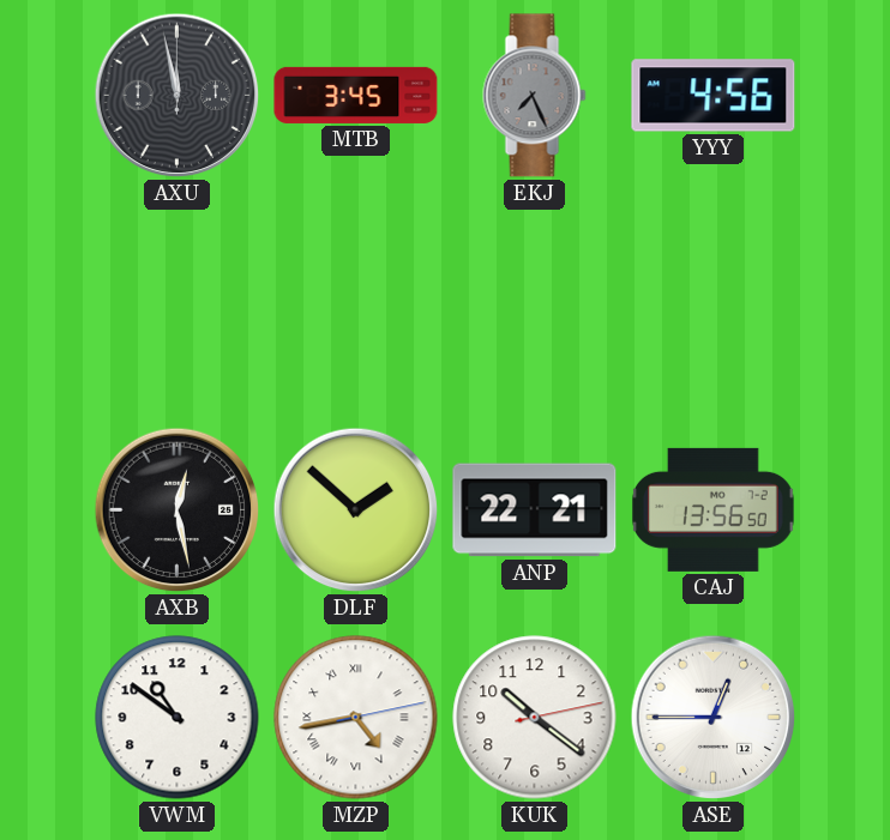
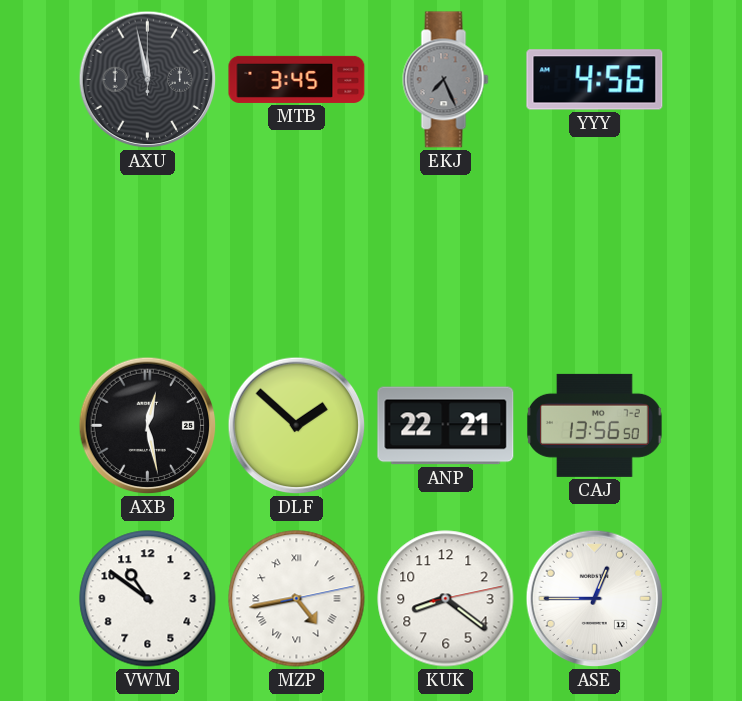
KUK: 10:21 -> 8:21
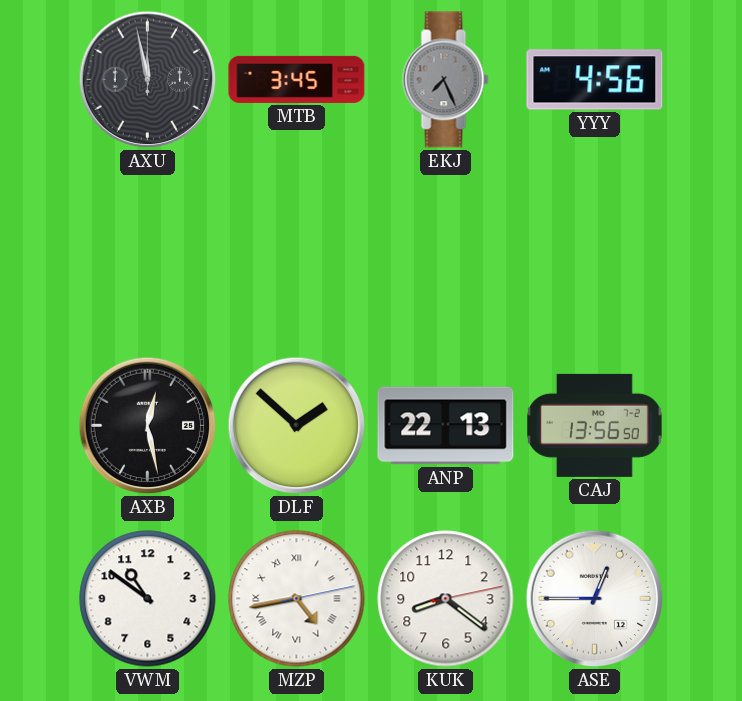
ANP: 22:21 -> 22:13
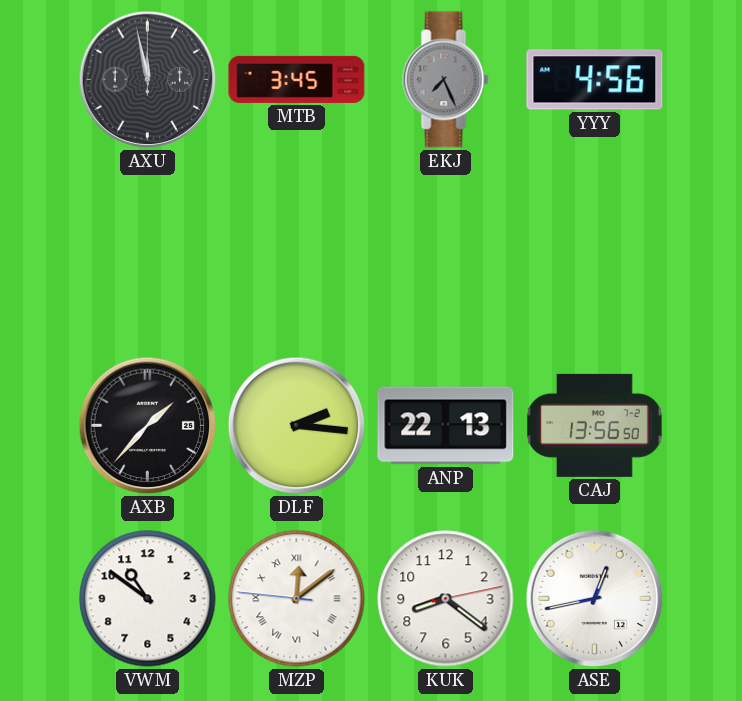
AXB: 12:28 -> 1:37
DLF: 1:52 -> 2:16
MZP: 4:43 -> 12:08
ASE: 12:45 -> 12:43
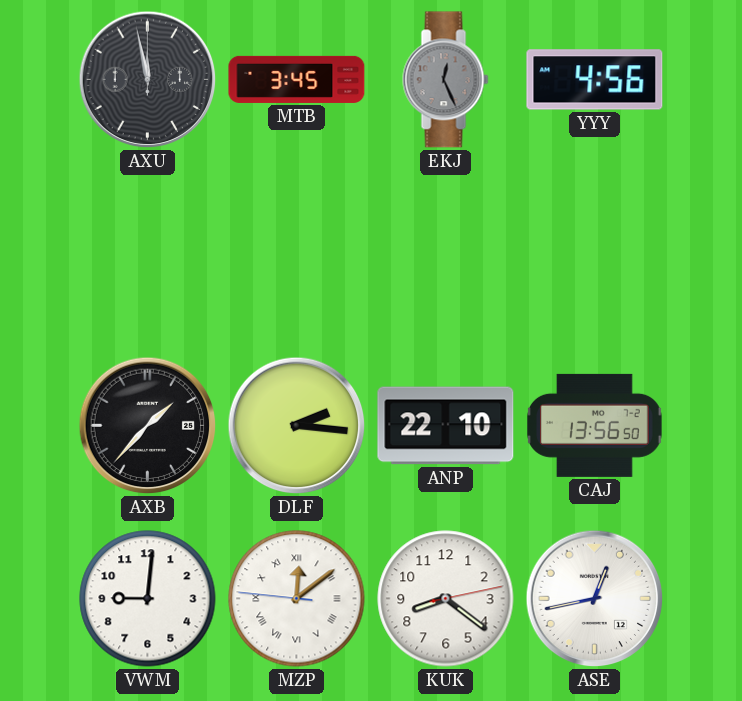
EKJ: 7:26 -> 12:26
ANP: 22:13 -> 22:10
VWM: 10:51 -> 9:01
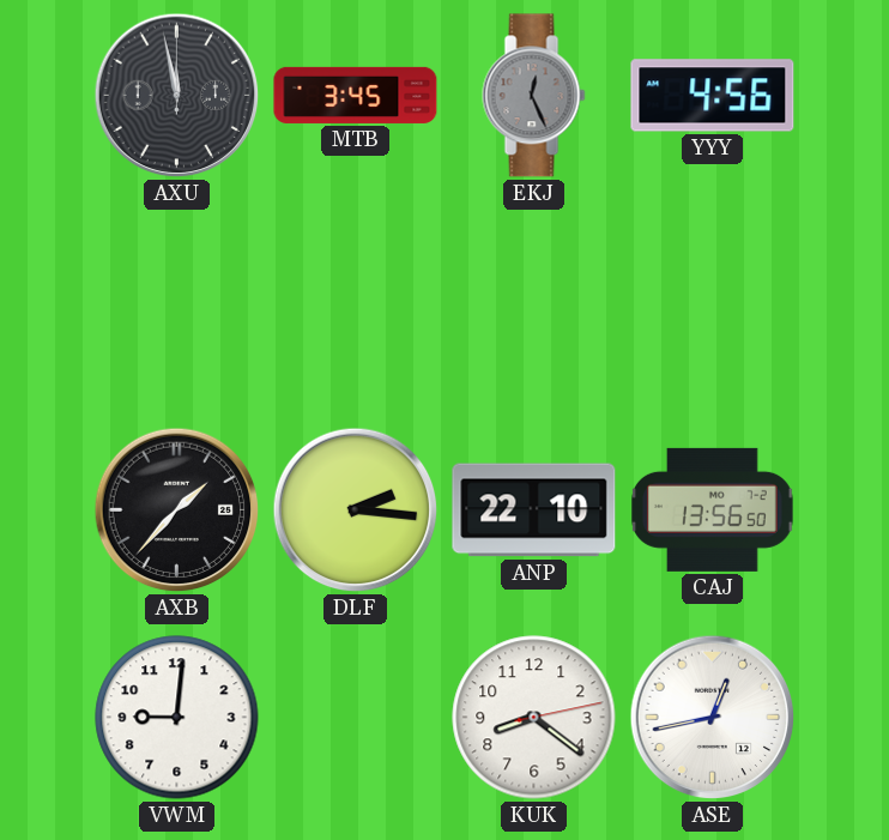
MZP: 12:08 -> none
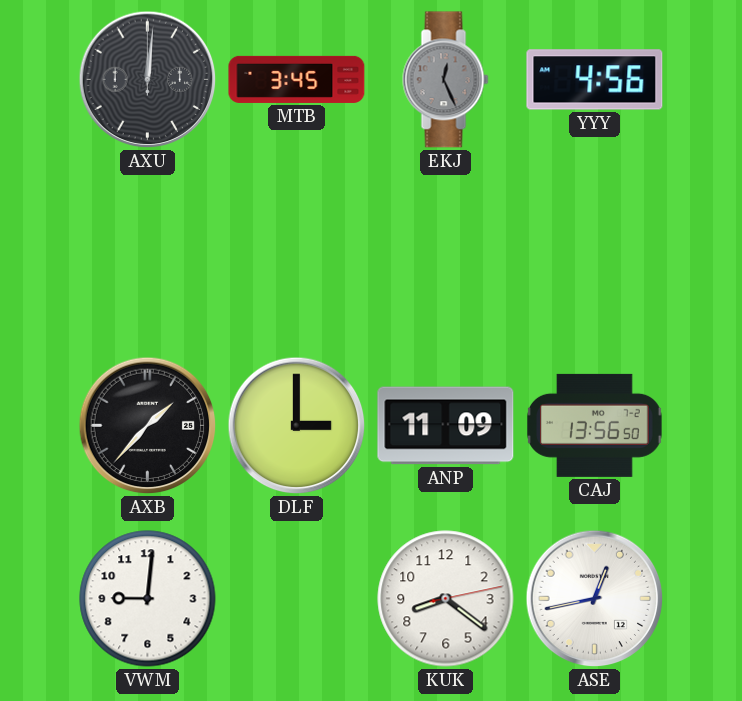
AXU: 11:58 -> 12:01
DLF: 2:16 -> 3:00
ANP: 22:10 -> 11:09
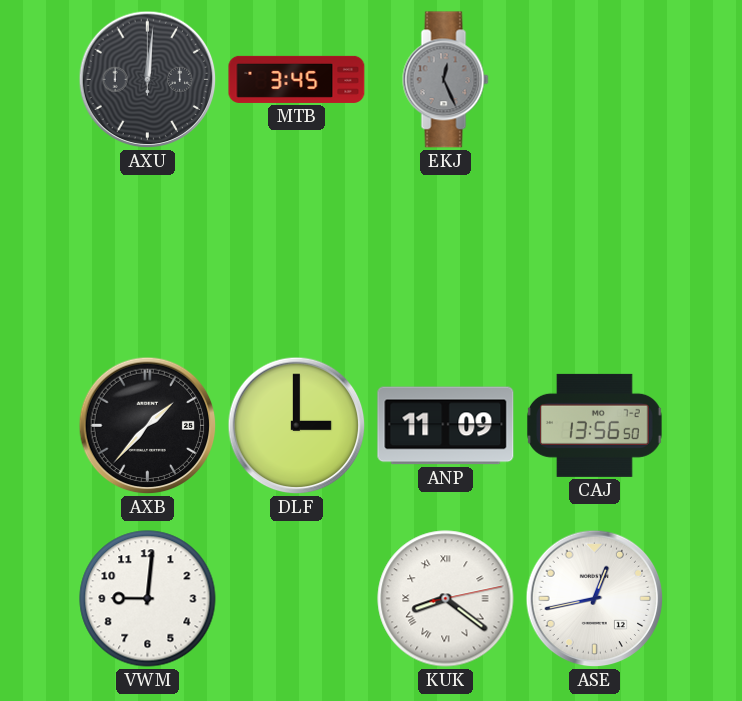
YYY: 4:56 -> none
KUK numerals: Arabic -> Roman
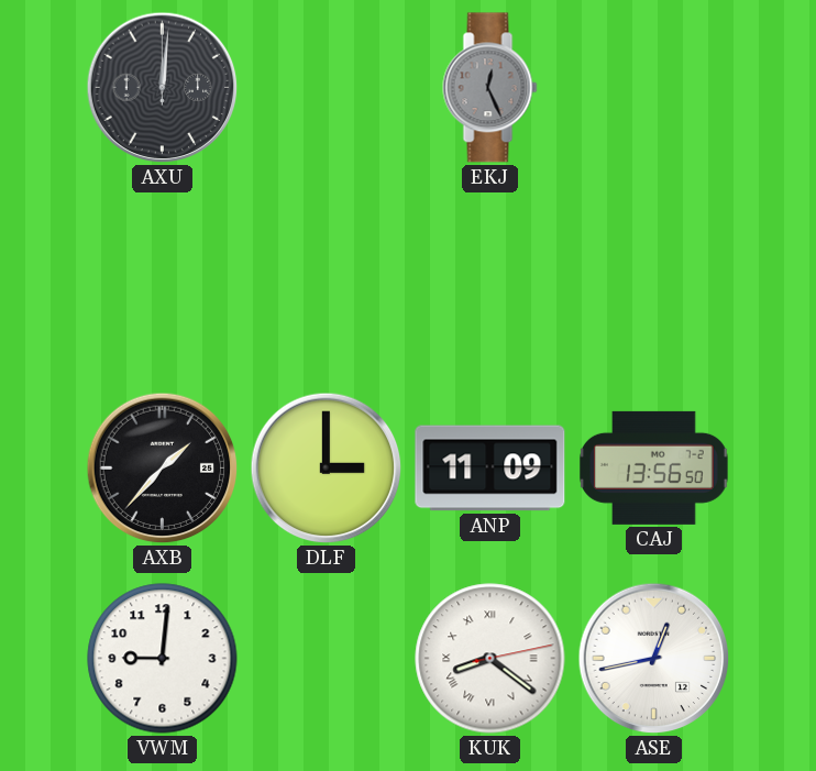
MTB: 3:45 -> none
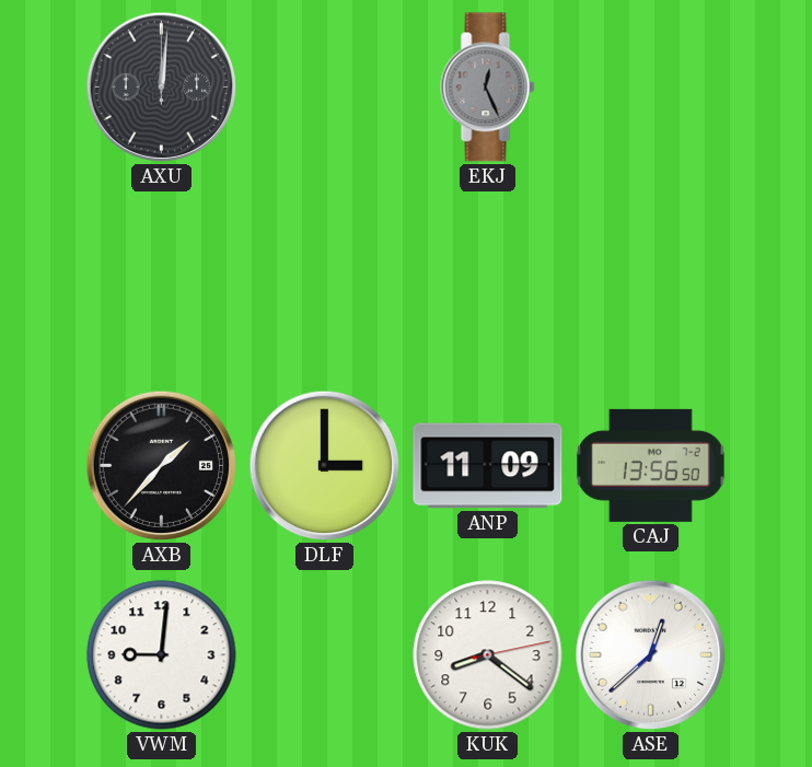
KUK numerals: Roman -> Arabic
ASE: 12:43 -> 12:38
